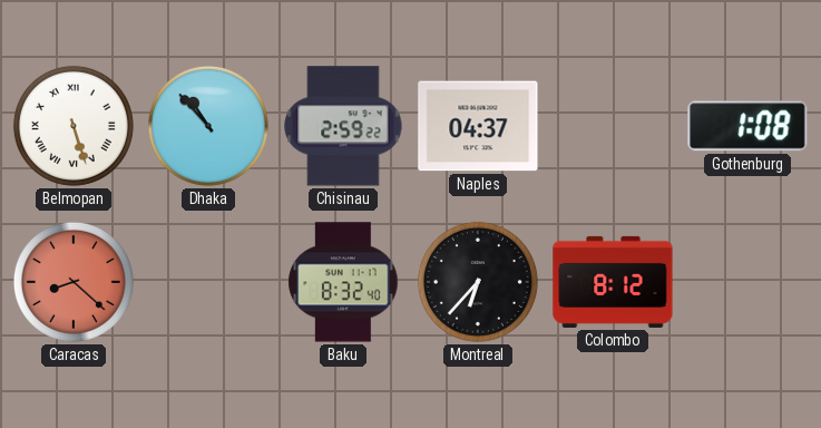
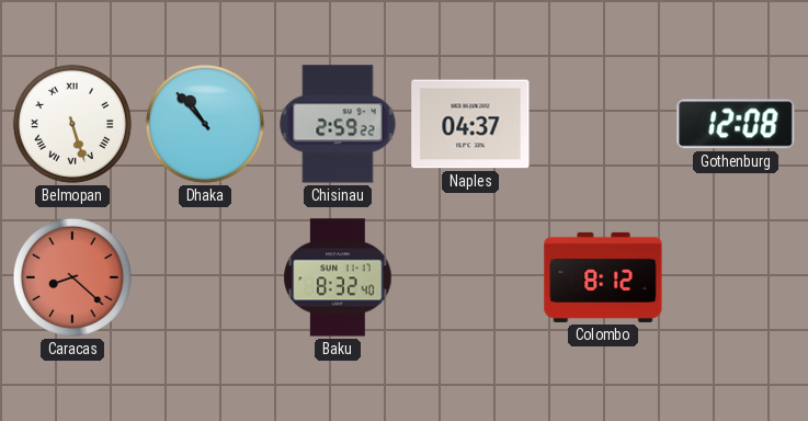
Gothenburg: 1:08 -> 12:08
Montreal: 6:37 -> none
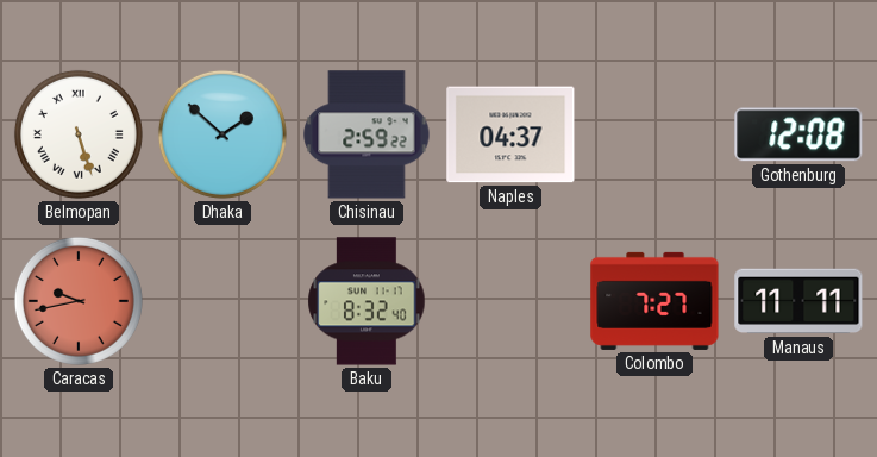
Dhaka: 10:53 -> 1:52
Caracas: 8:22 -> 9:43
Colombo: 8:12 -> 7:27
Manaus: none -> 11:11
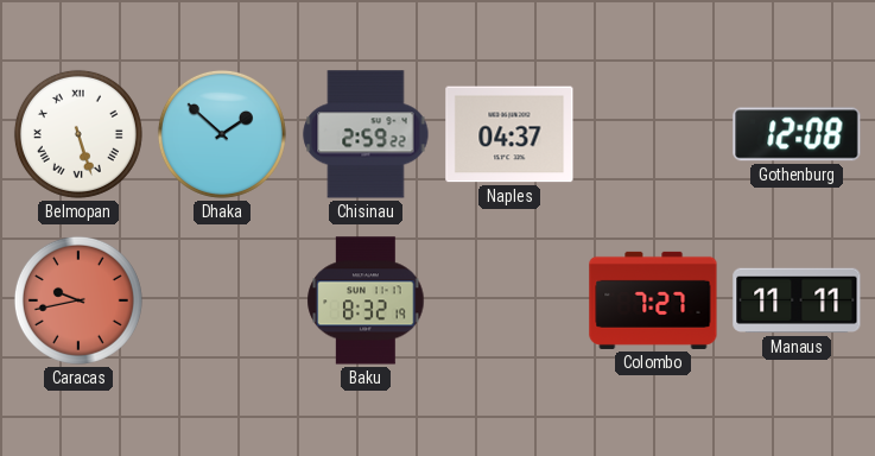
Baku: 8:32:40 -> 8:32:19
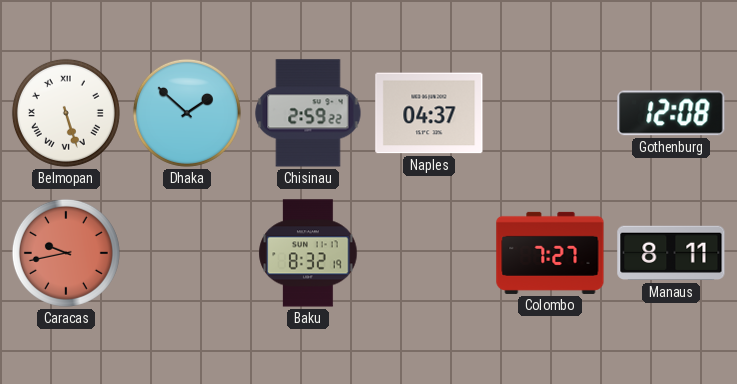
Manaus: 11:11 -> 8:11
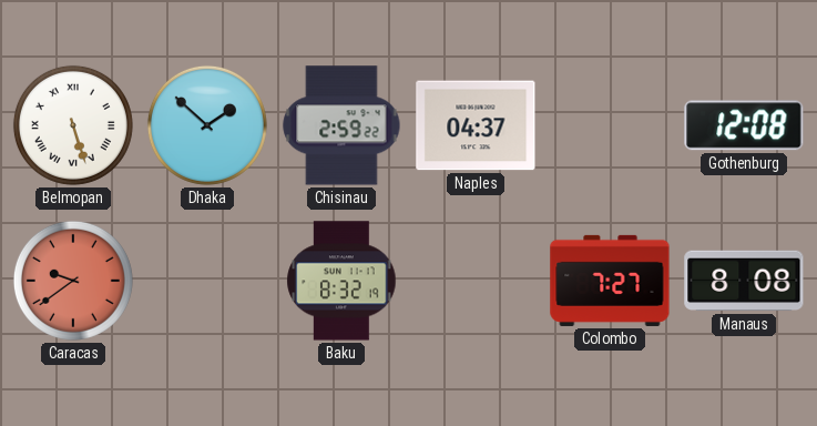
Caracas: 9:43 -> 9:39
Manaus: 8:11 -> 8:08
